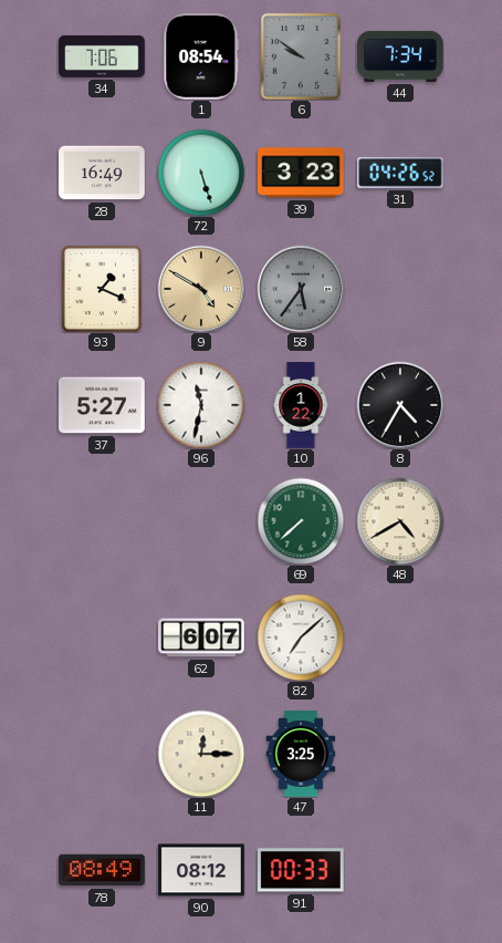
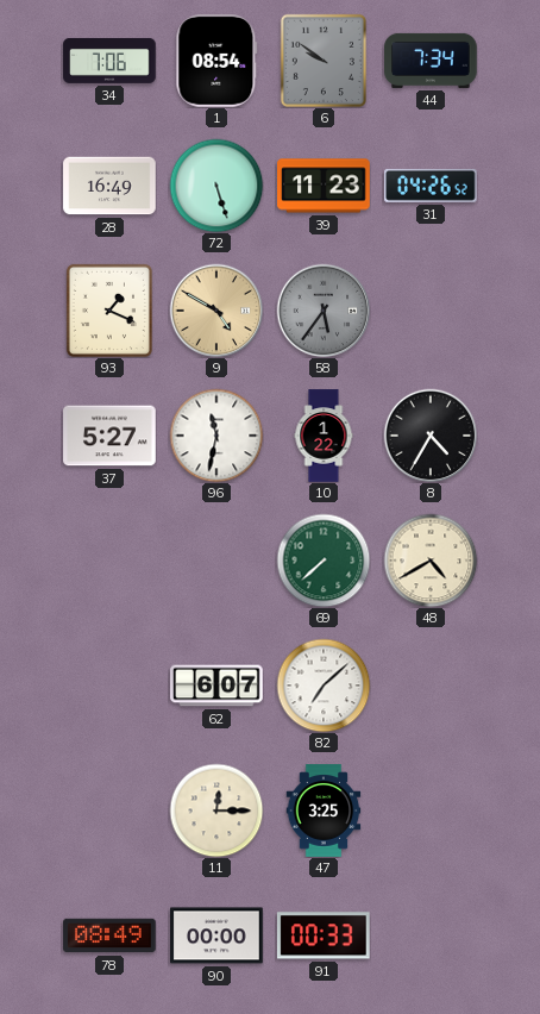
39: 3:23 -> 11:23
90: 08:12 -> 00:00
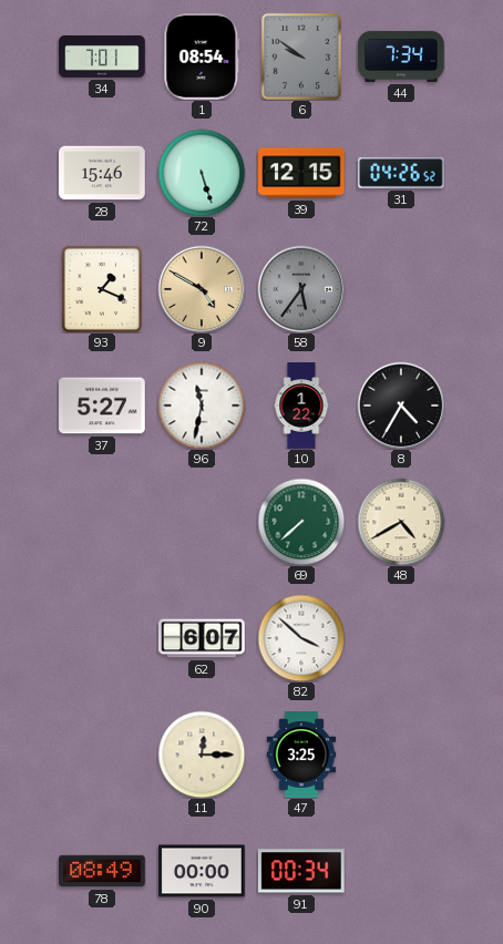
34: 7:06 -> 7:01
28: 16:49 -> 15:46
39: 11:23 -> 12:15
82: 7:08 -> 3:52
91: 00:33 -> 00:34
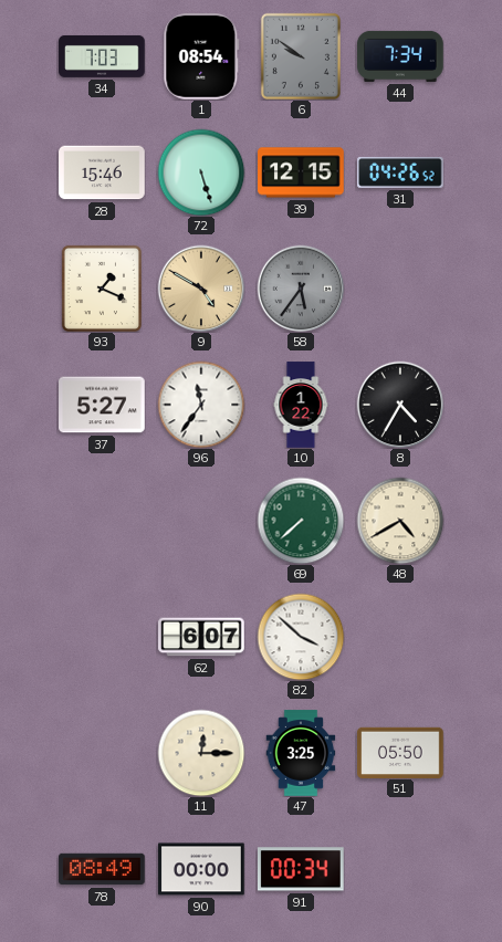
34: 7:01 -> 7:03
96: 11:32 -> 11:36
51: none -> 05:50
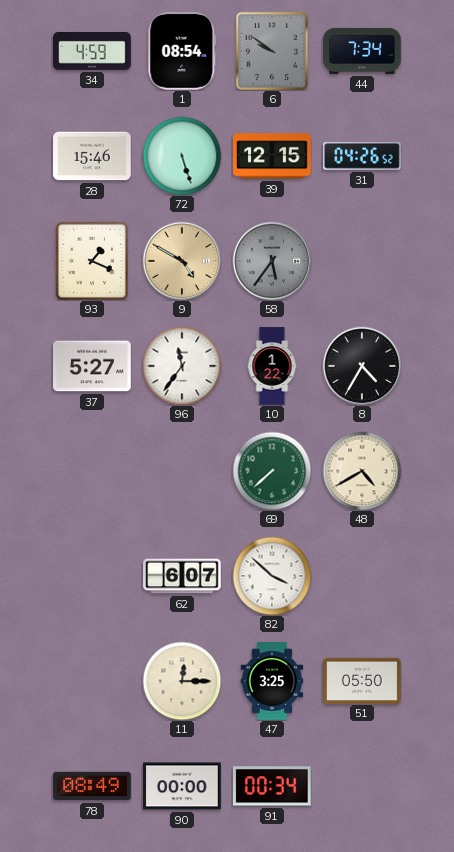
34: 7:03 -> 4:59
